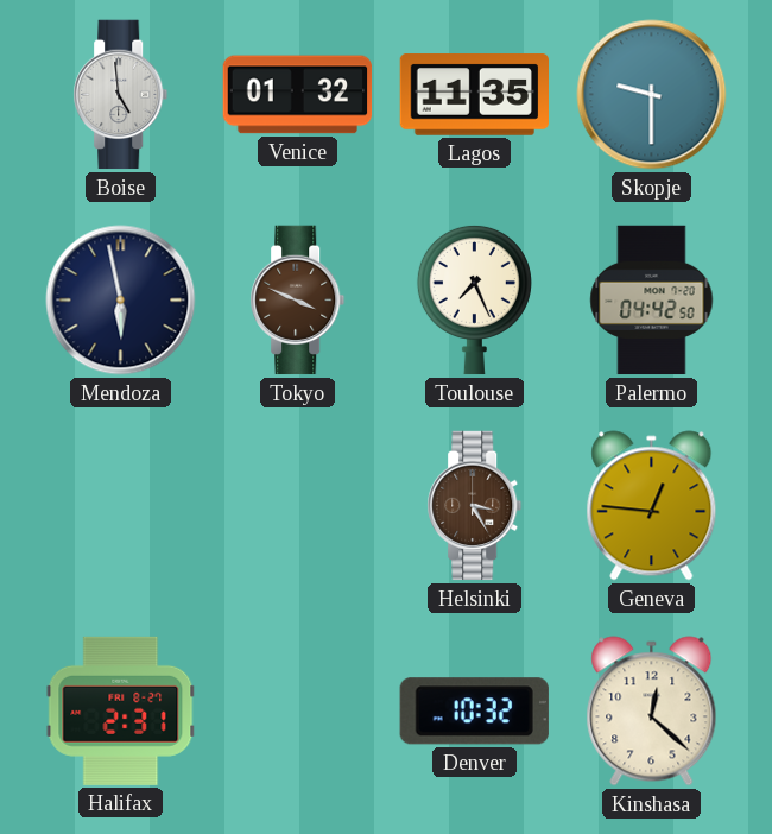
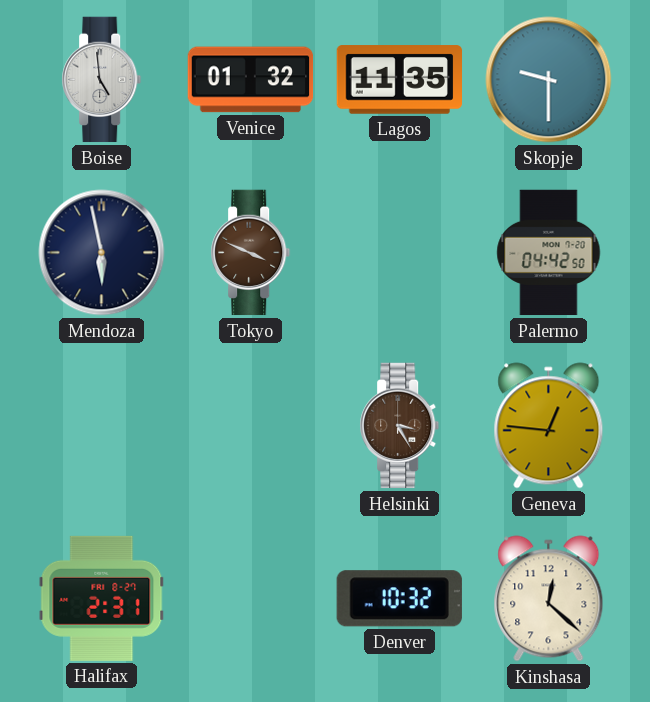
Toulouse: 7:26 -> none
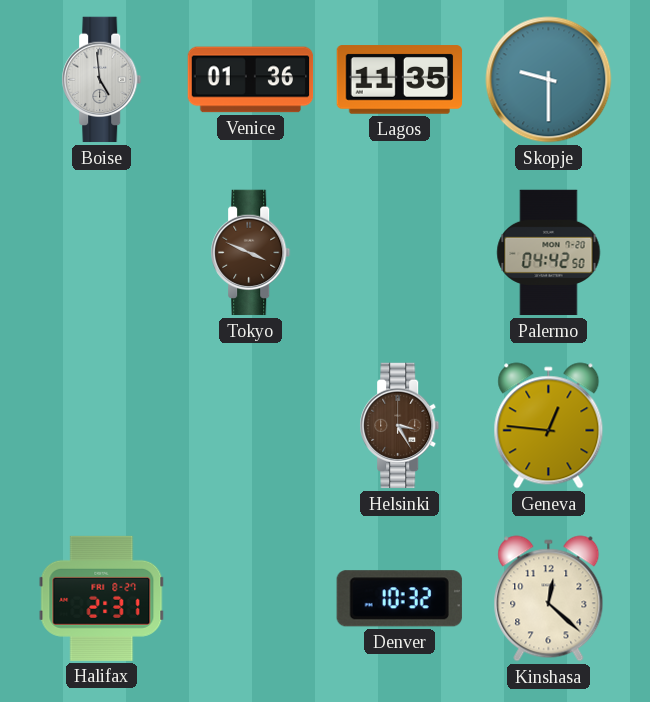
Venice: 01:32 -> 01:36
Mendoza: 5:58 -> none
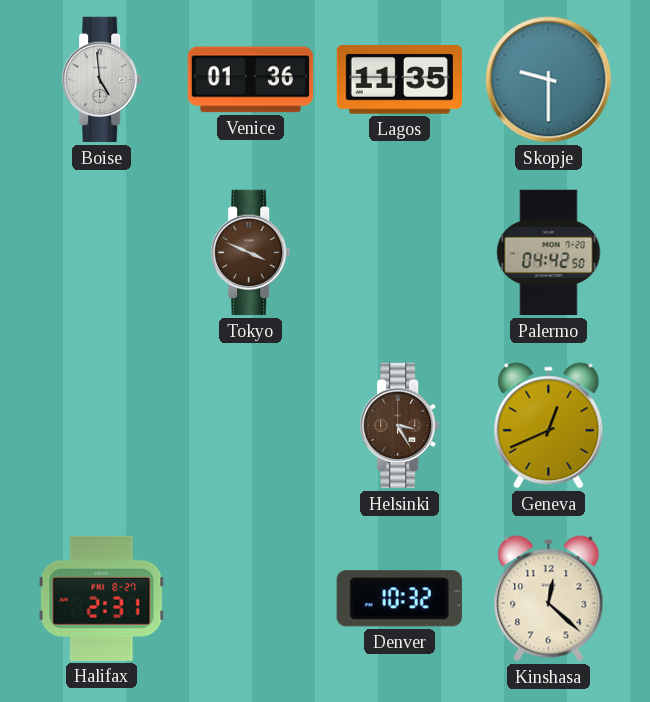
Geneva: 12:46 -> 12:41
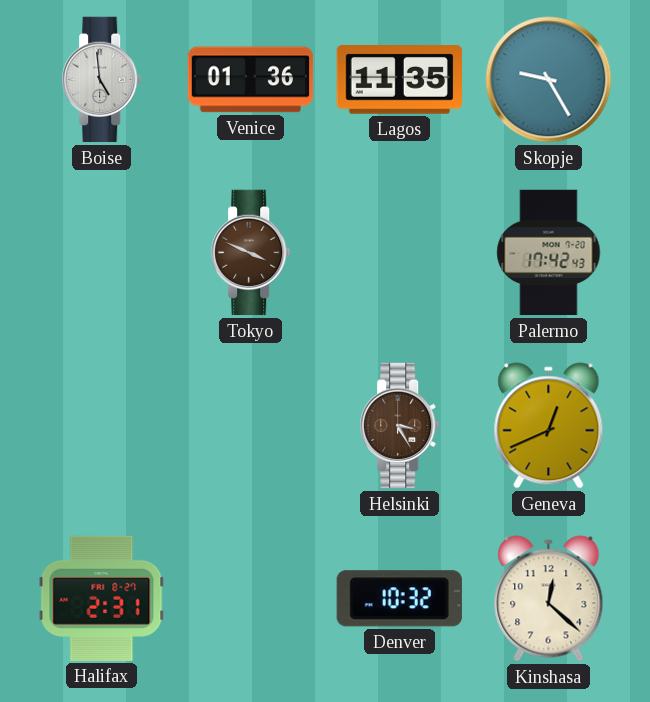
Skopje: 9:30 -> 9:25
Palermo: 04:42 -> 17:42
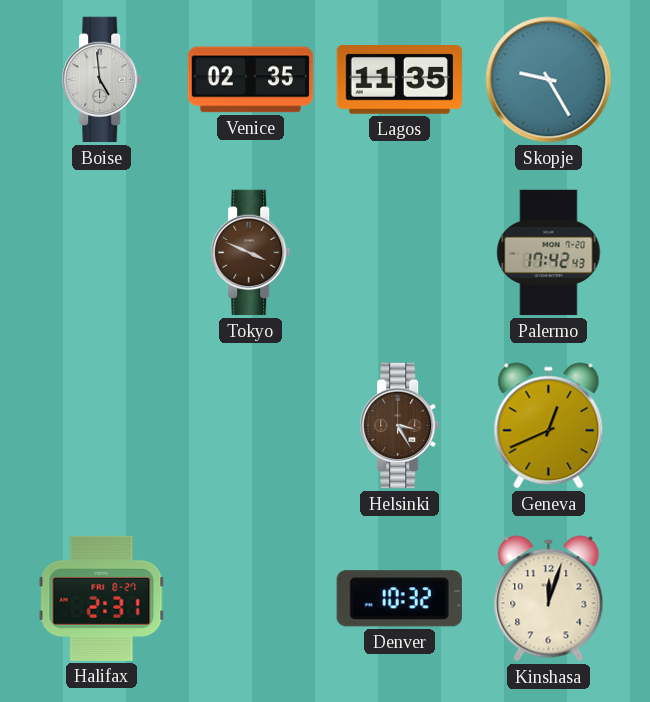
Venice: 01:36 -> 02:35
Kinshasa: 12:22 -> 12:03
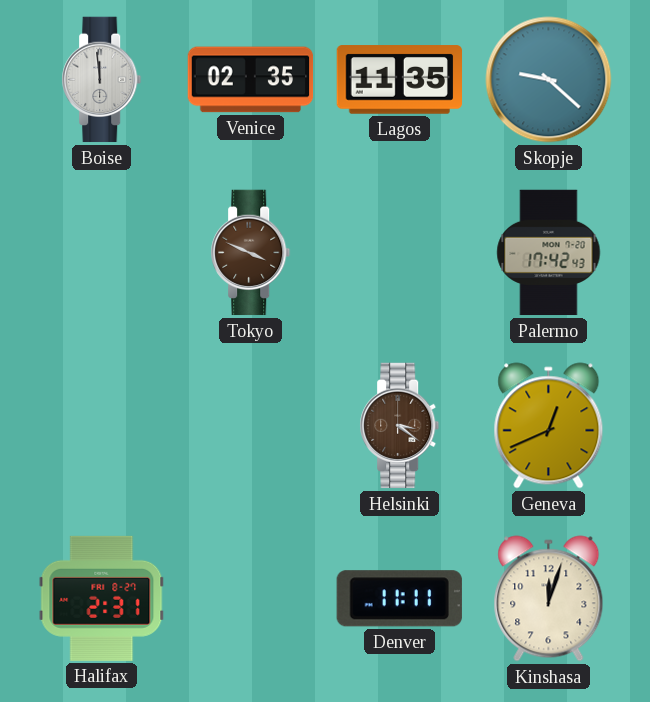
Boise: 4:59 -> 11:59
Skopje: 9:25 -> 9:22
Helsinki: 3:25 -> 3:21
Denver: 10:32 -> 11:11
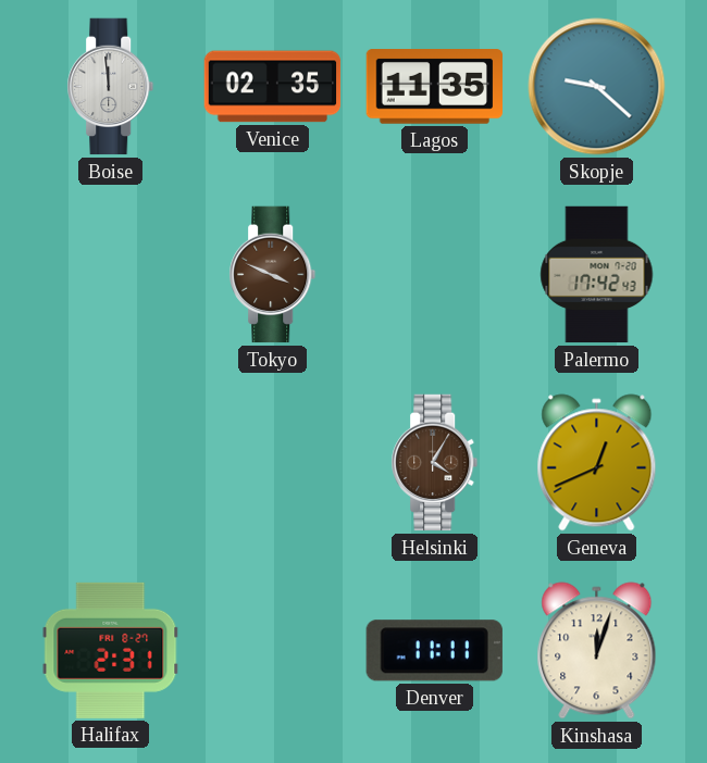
Helsinki: 3:21 -> 4:05
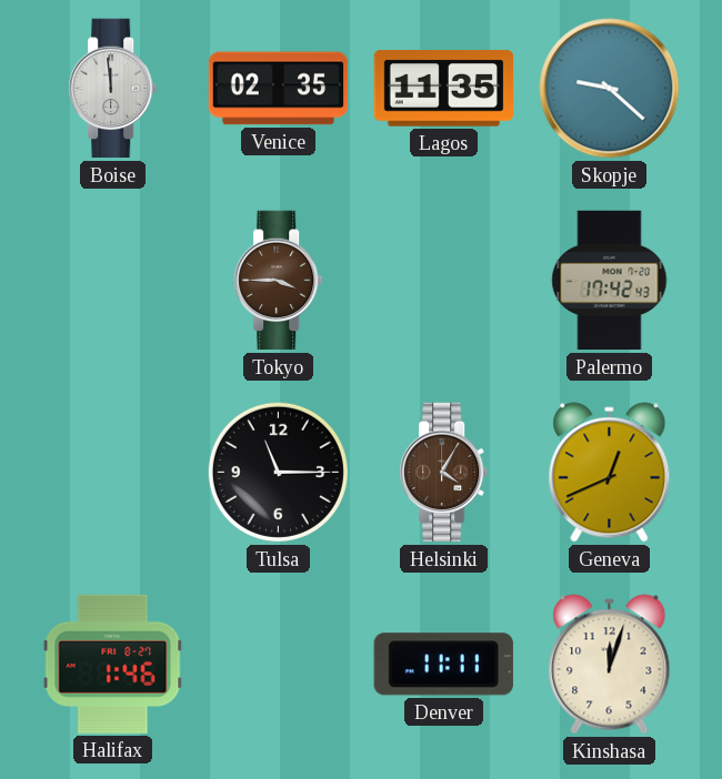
Tokyo: 3:49 -> 3:45
Tulsa: none -> 11:15
Halifax: 2:31 -> 1:46
